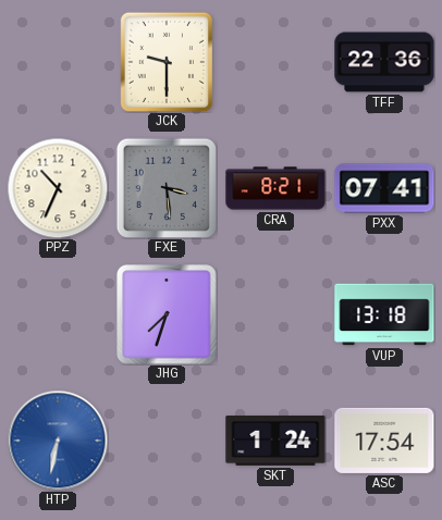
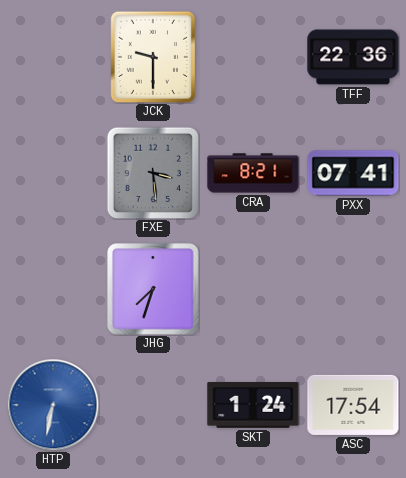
PPZ: 10:34 -> none
VUP: 13:18 -> none
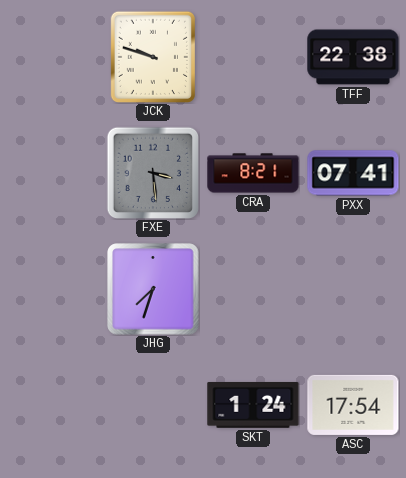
JCK: 9:30 -> 9:48
TFF: 22:36 -> 22:38
HTP: 6:32 -> none
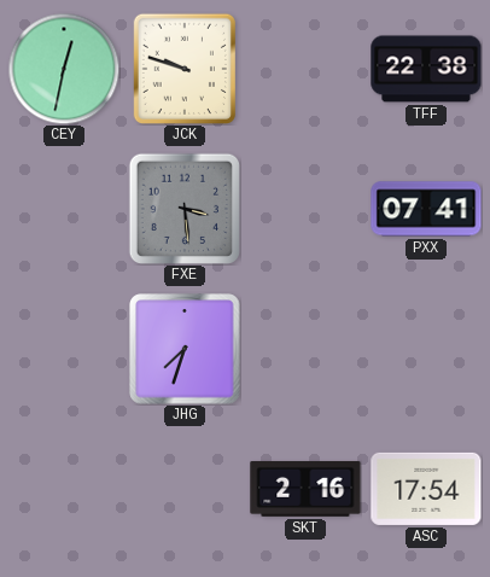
CEY: none -> 12:32
CRA: 8:21 -> none
SKT: 1:24 -> 2:16
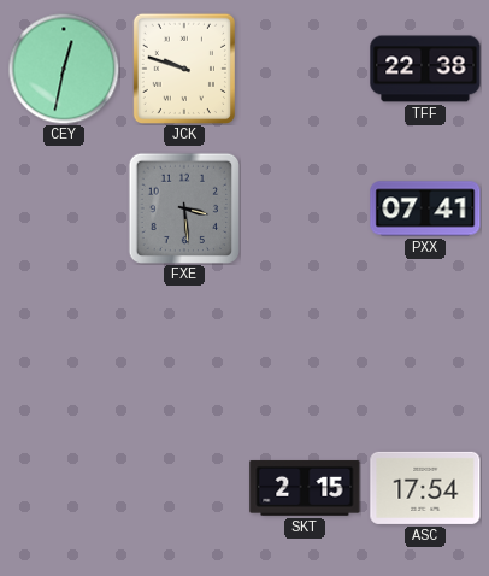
JHG: 7:33 -> none
SKT: 2:16 -> 2:15
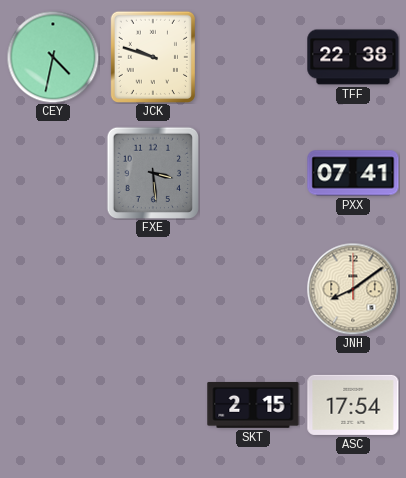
CEY: 12:32 -> 4:32
JNH: none -> 8:09
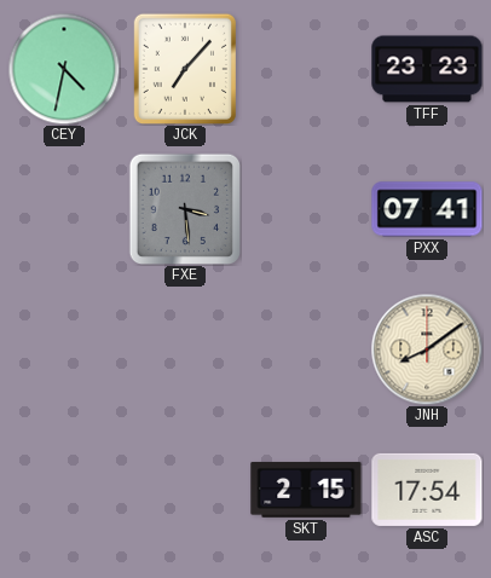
JCK: 9:48 -> 7:07
TFF: 22:38 -> 23:23
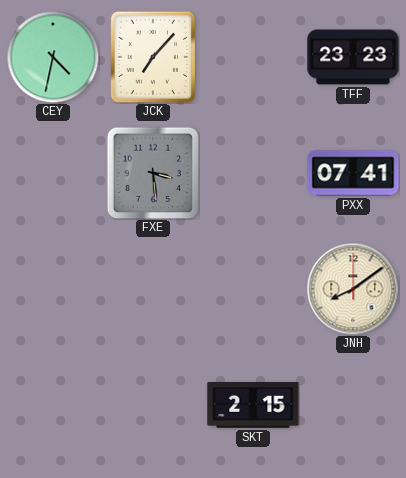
ASC: 17:54 -> none
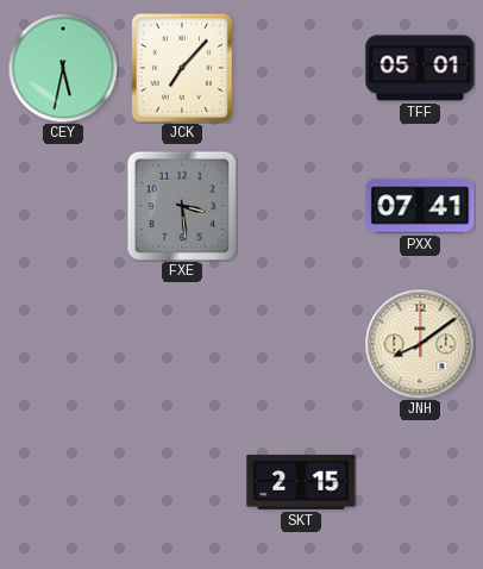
CEY: 4:32 -> 5:32
TFF: 23:23 -> 05:01
